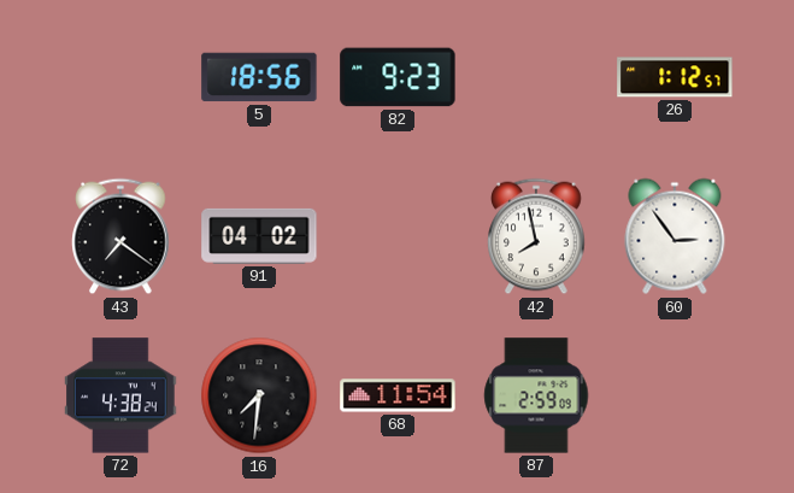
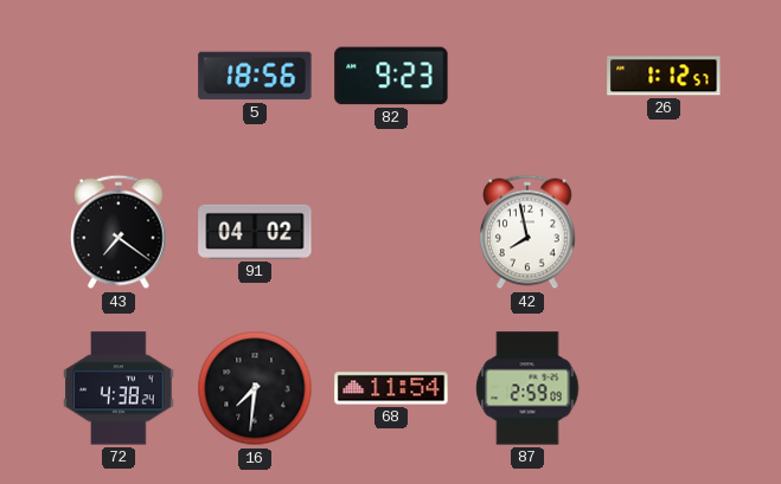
60: 2:54 -> none
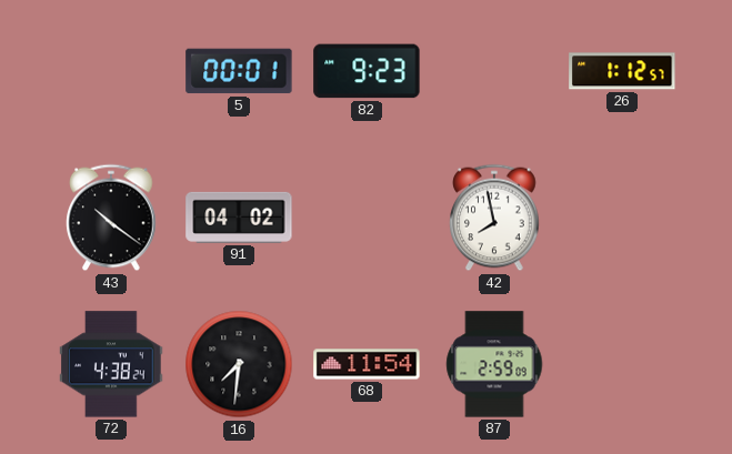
5: 18:56 -> 00:01
43: 7:21 -> 10:21
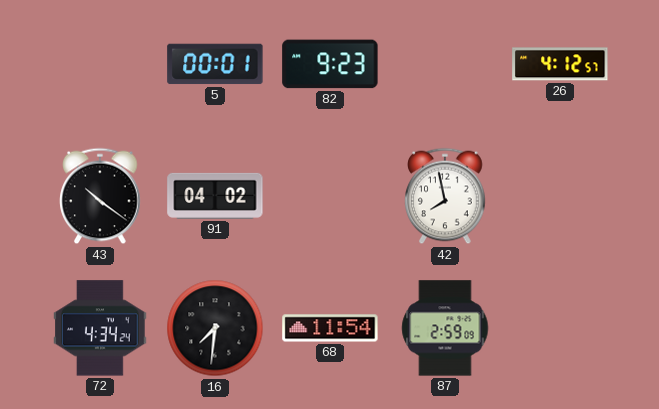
26: 1:12 -> 4:12
72: 4:38 -> 4:34
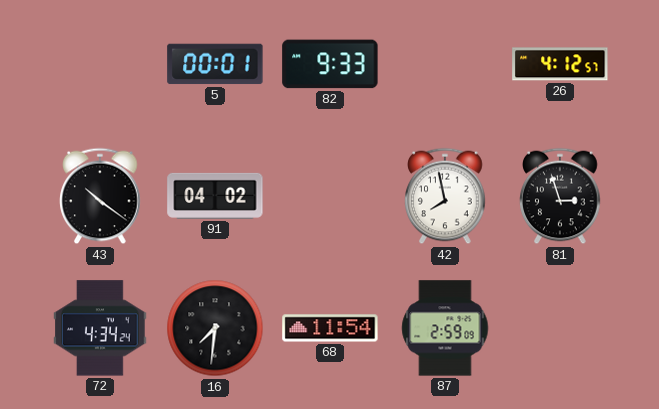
82: 9:23 -> 9:33
81: none -> 2:57
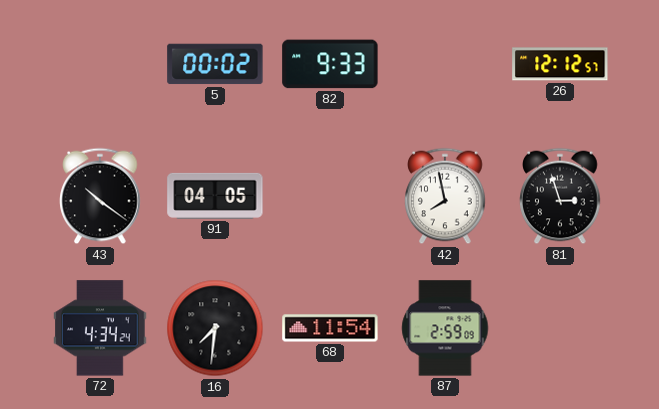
5: 00:01 -> 00:02
26: 4:12 -> 12:12
91: 04:02 -> 04:05
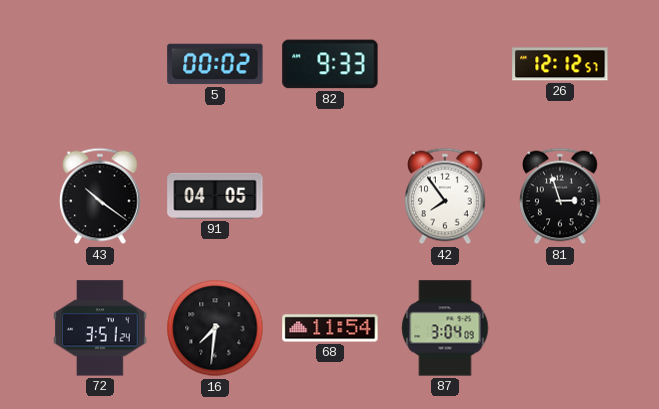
42: 7:58 -> 7:54
72: 4:34 -> 3:51
87: 2:59 -> 3:04
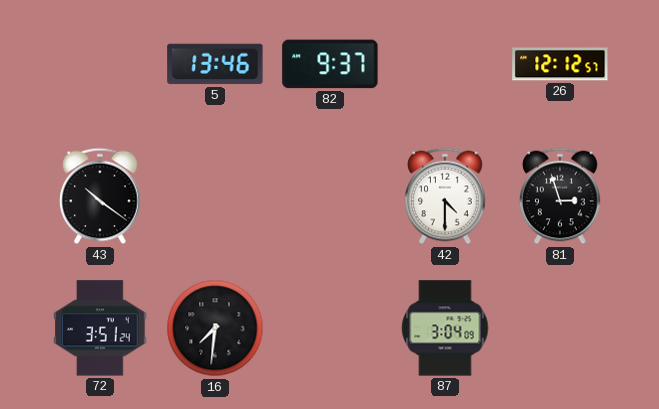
5: 00:02 -> 13:46
82: 9:33 -> 9:37
91: 04:05 -> none
42: 7:54 -> 4:30
68: 11:54 -> none
